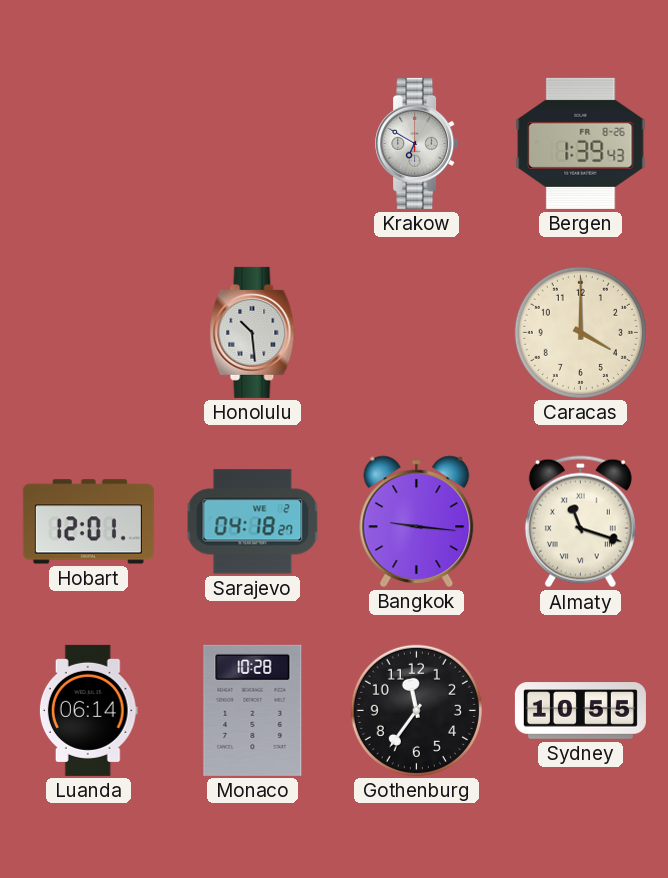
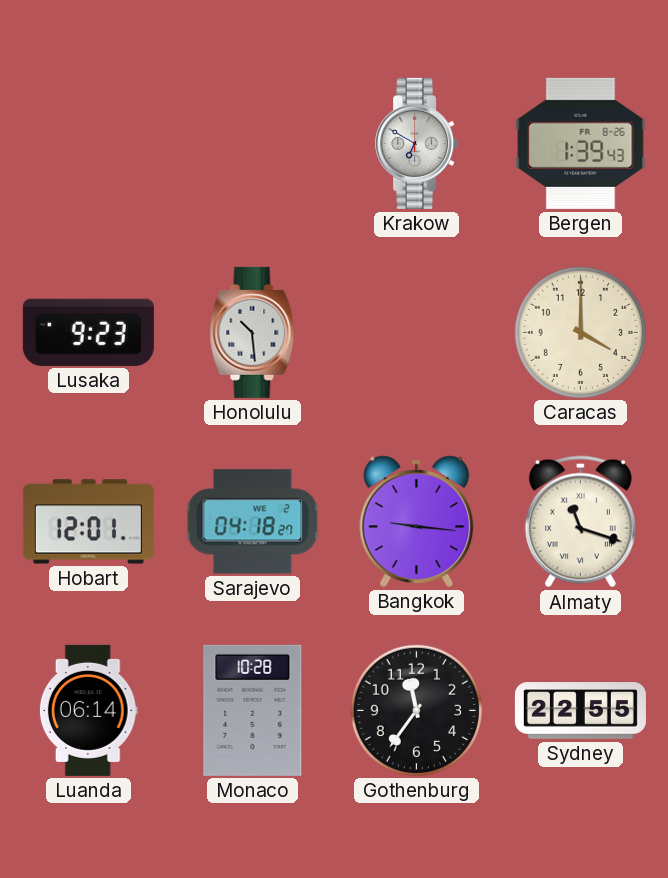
Lusaka: none -> 9:23
Sydney: 10:55 -> 22:55
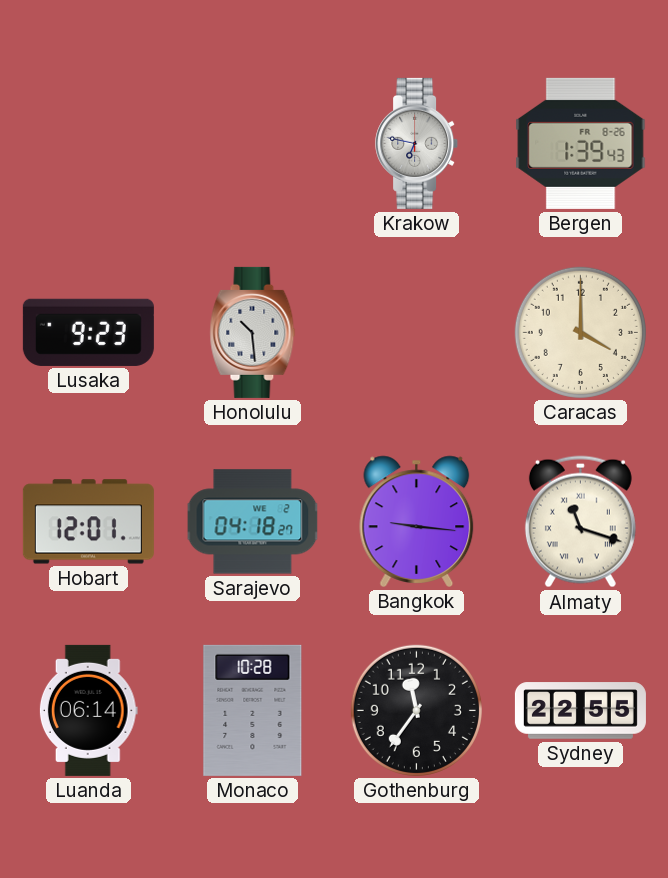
Krakow: 6:50 -> 6:47
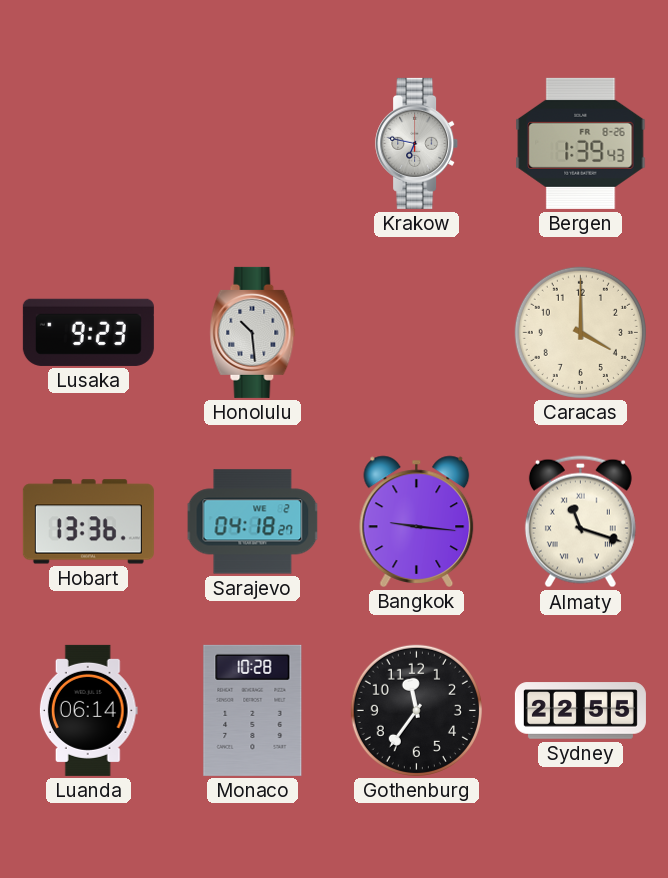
Hobart: 12:01 -> 13:36
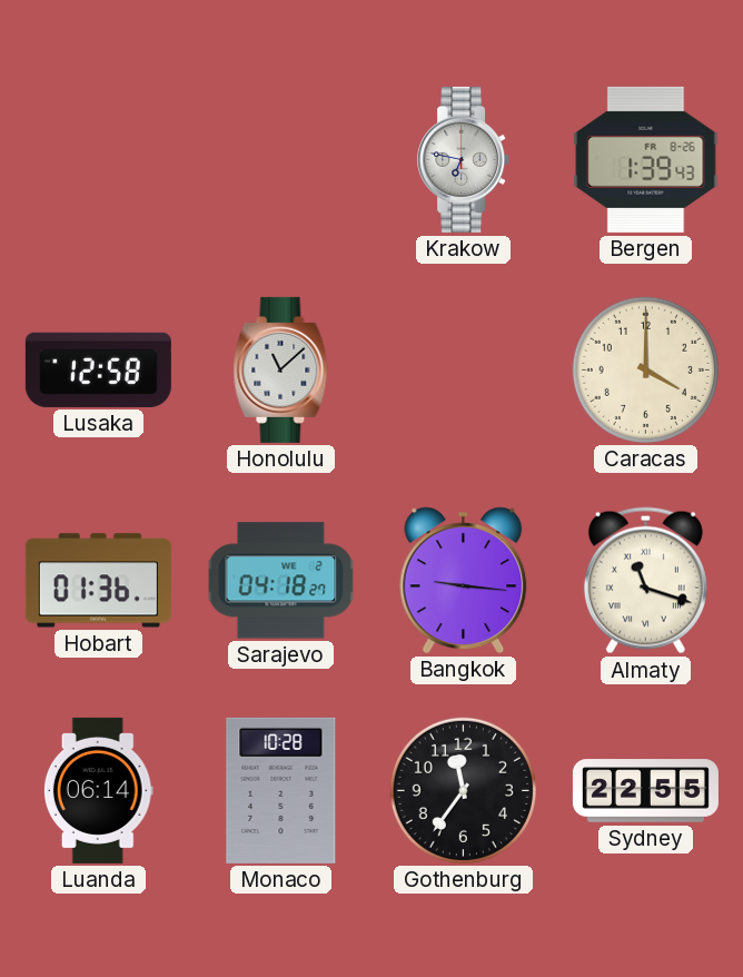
Lusaka: 9:23 -> 12:58
Honolulu: 10:29 -> 11:08
Hobart: 13:36 -> 01:36
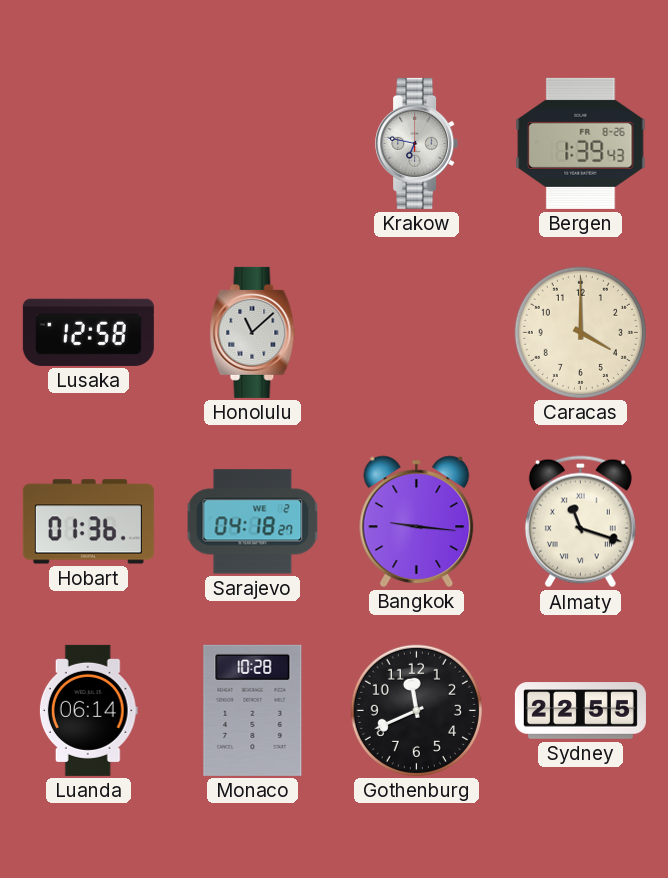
Gothenburg: 11:36 -> 11:41
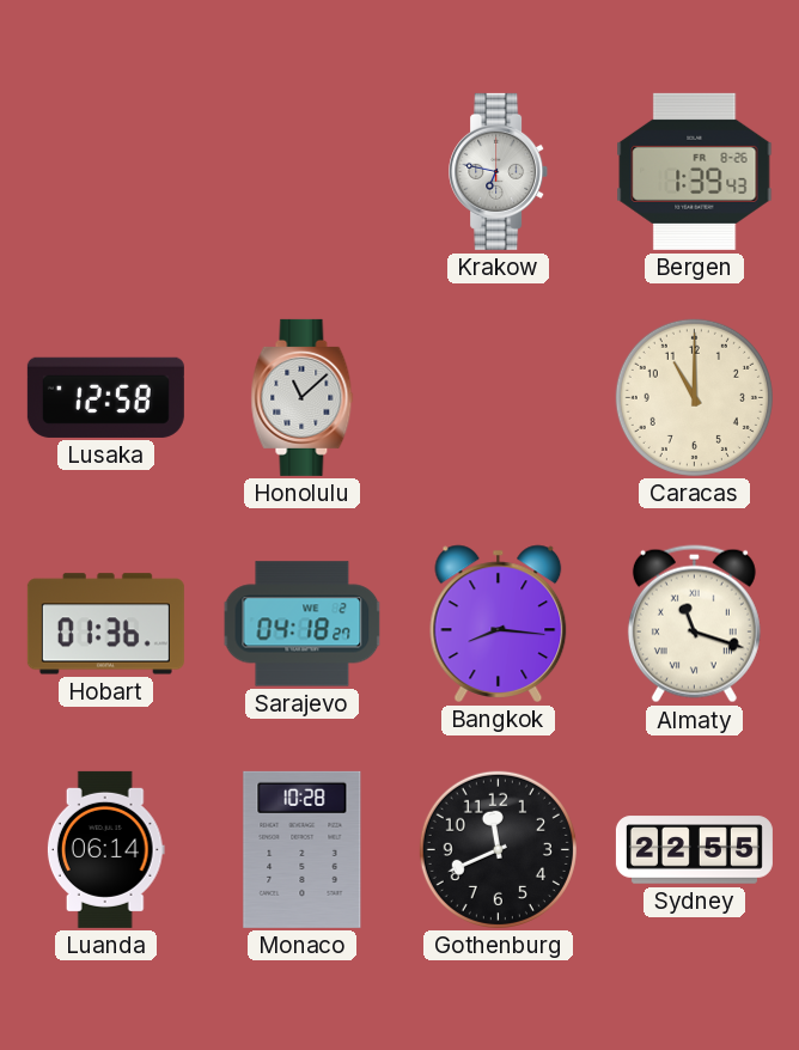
Caracas: 4:00 -> 11:00
Bangkok: 9:16 -> 8:16
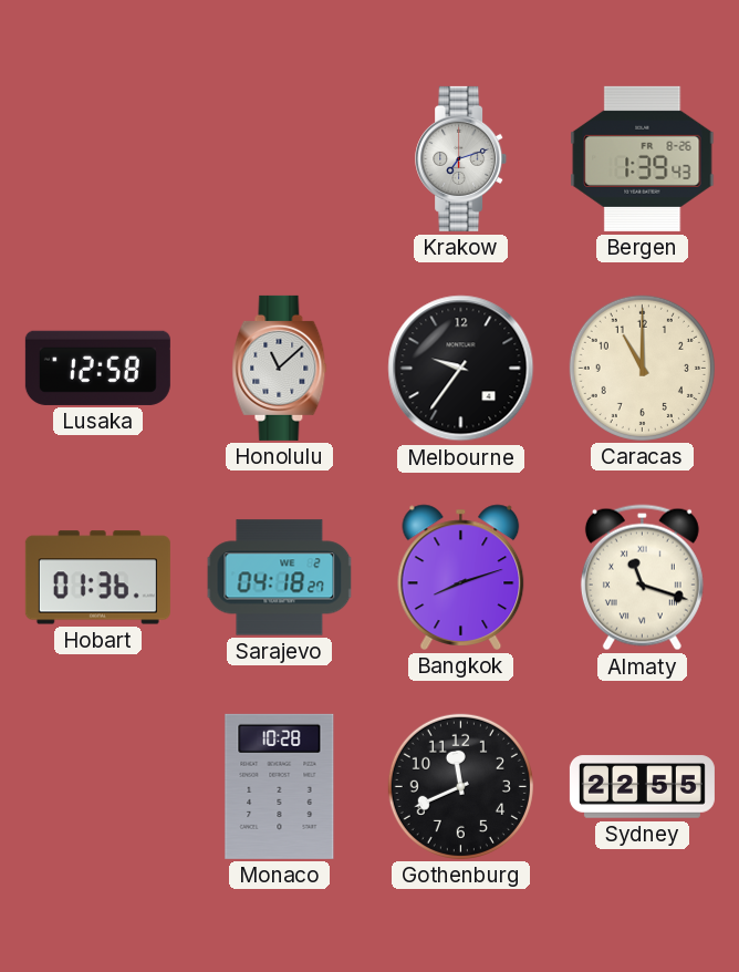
Krakow: 6:47 -> 7:12
Melbourne: none -> 9:36
Bangkok: 8:16 -> 8:12
Luanda: 06:14 -> none
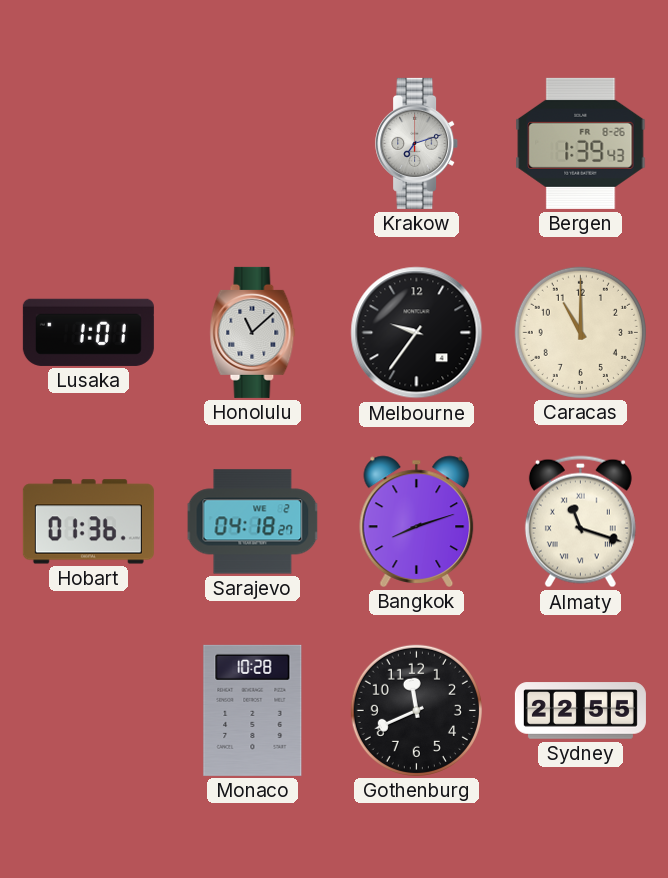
Lusaka: 12:58 -> 1:01
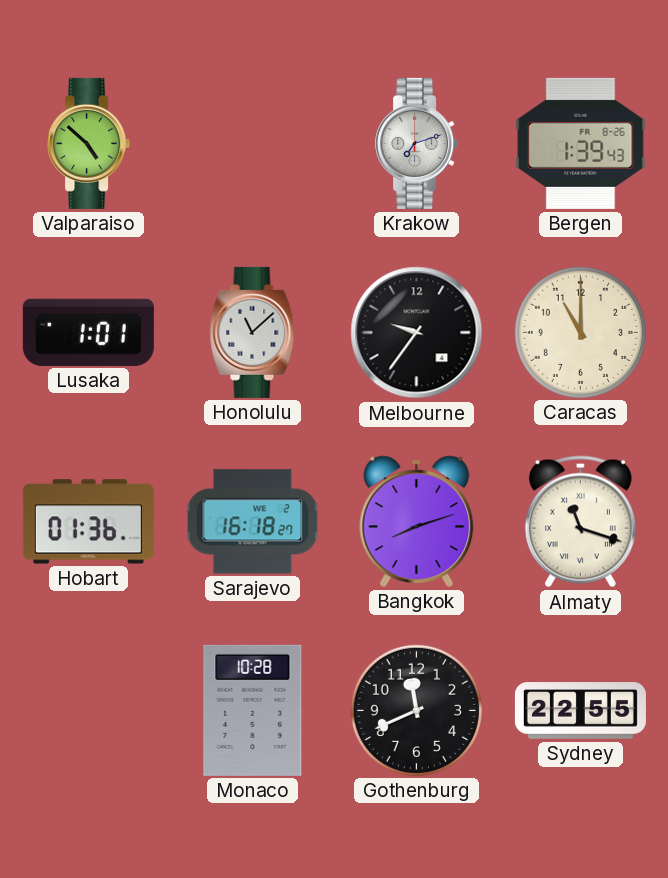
Valparaiso: none -> 4:52
Sarajevo: 04:18 -> 16:18
